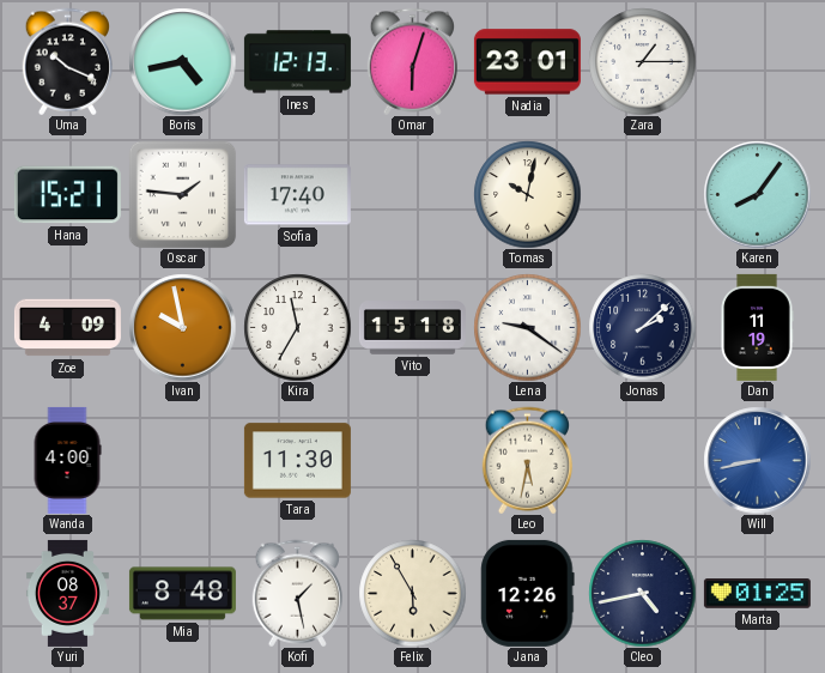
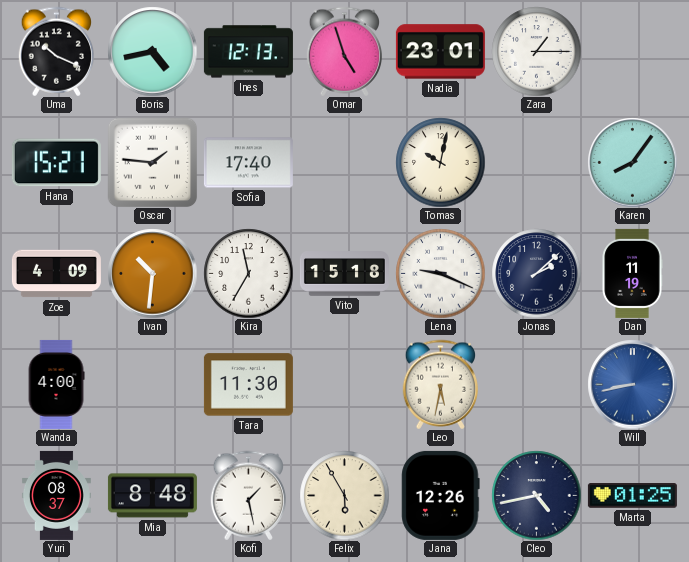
Omar: 6:03 -> 4:57
Ivan: 9:58 -> 10:31
Lena: 9:21 -> 9:19
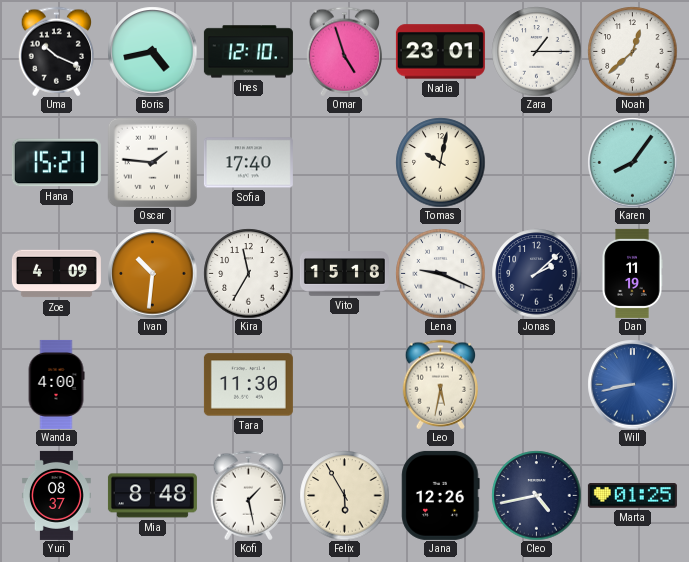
Ines: 12:13 -> 12:10
Noah: none -> 12:38
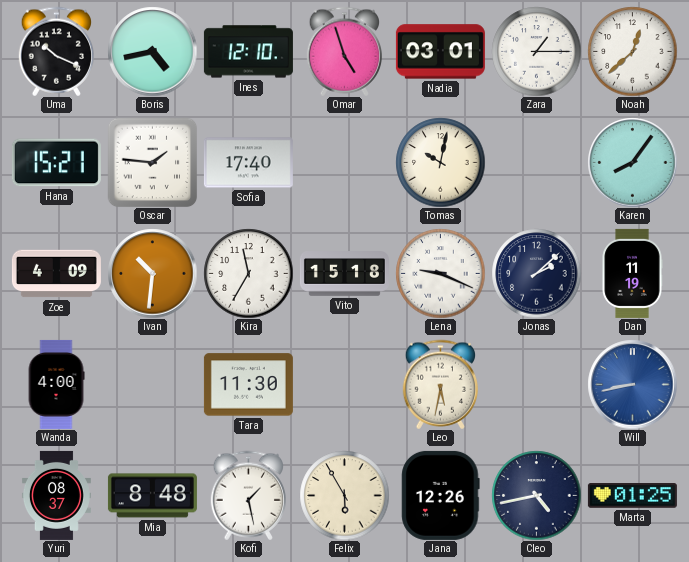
Nadia: 23:01 -> 03:01
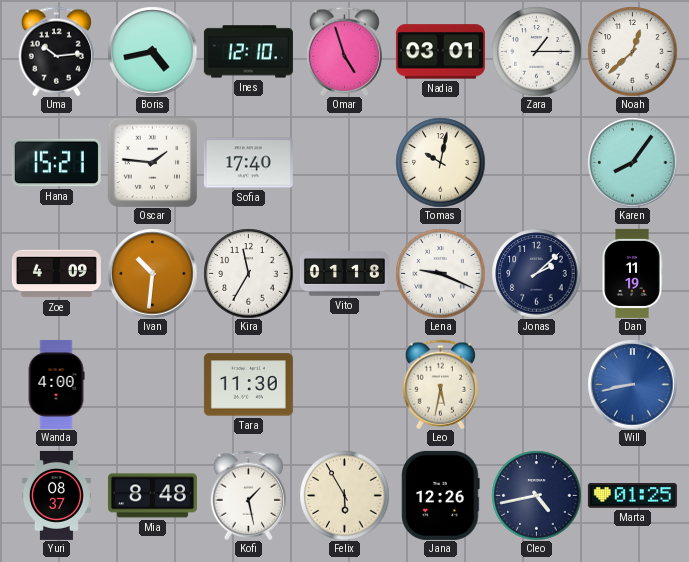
Uma: 10:19 -> 10:14
Vito: 15:18 -> 01:18
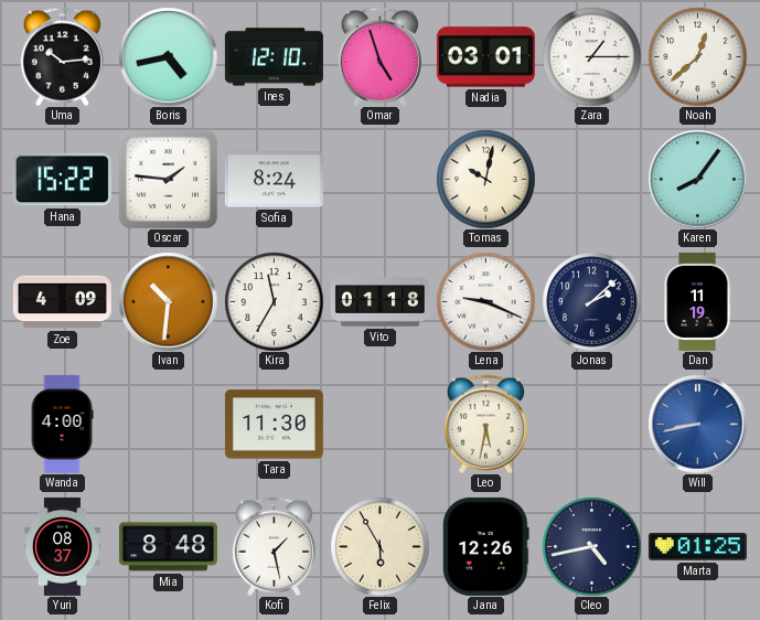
Hana: 15:21 -> 15:22
Sofia: 17:40 -> 8:24
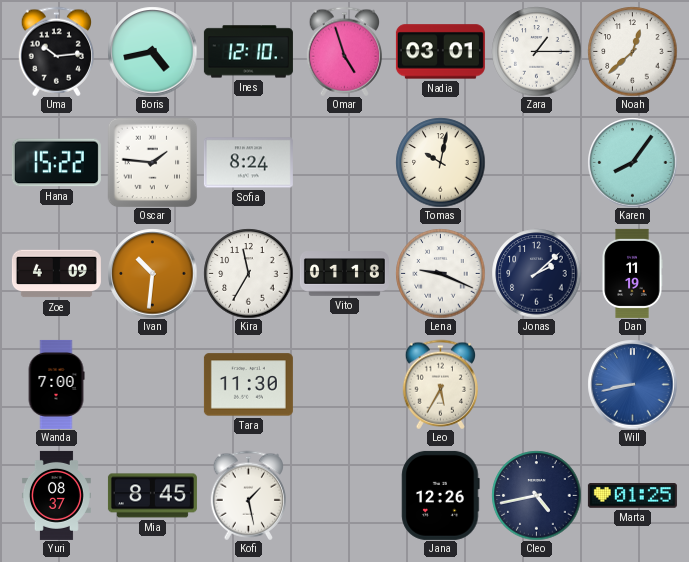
Wanda: 4:00 -> 7:00
Leo: 5:32 -> 5:35
Mia: 8:48 -> 8:45
Felix: 5:55 -> none
